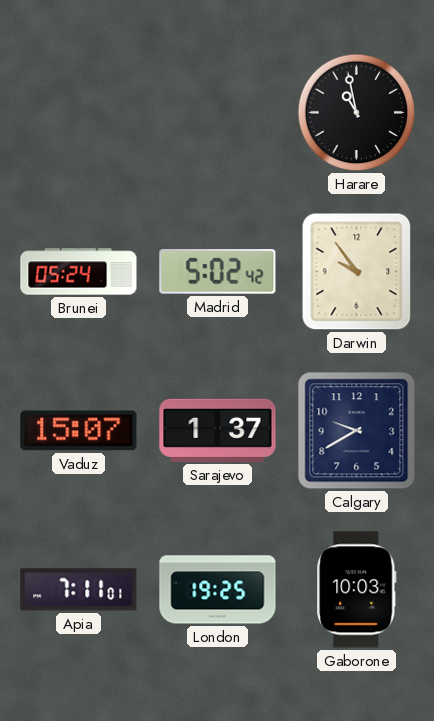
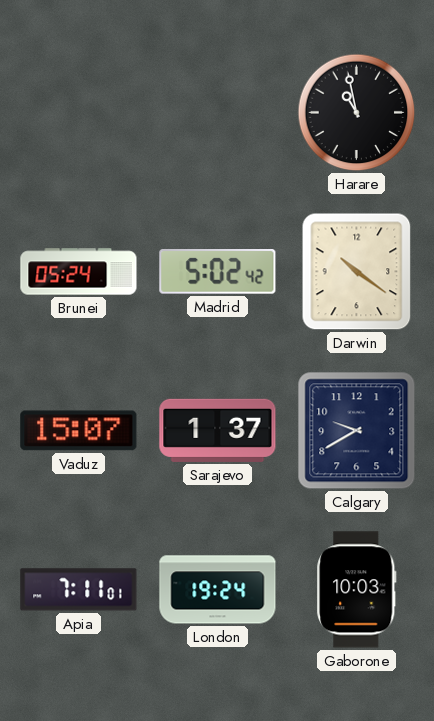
Darwin: 9:54 -> 10:21
London: 19:25 -> 19:24
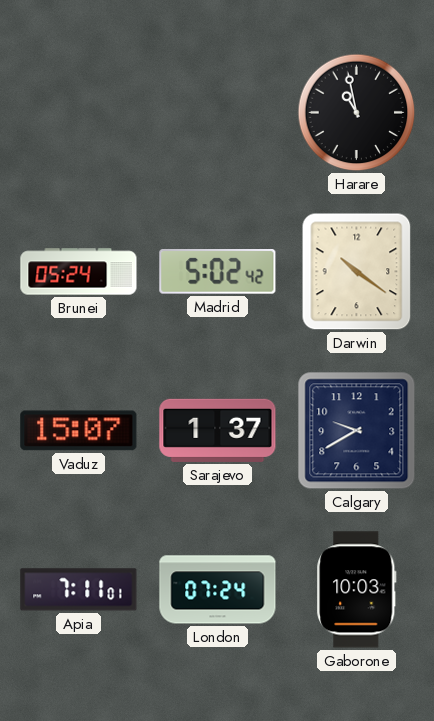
London: 19:24 -> 07:24
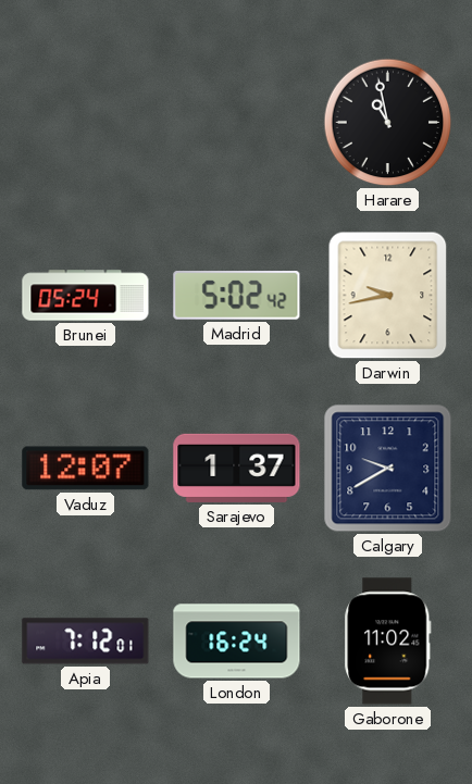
Darwin: 10:21 -> 9:43
Vaduz: 15:07 -> 12:07
Apia: 7:11 -> 7:12
London: 07:24 -> 16:24
Gaborone: 10:03 -> 11:02
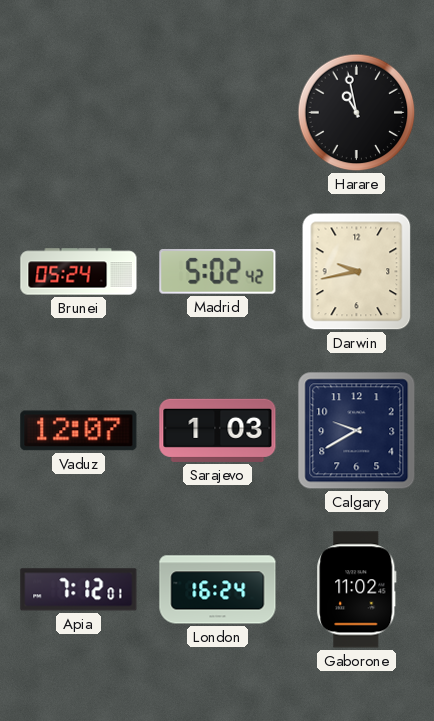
Sarajevo: 1:37 -> 1:03
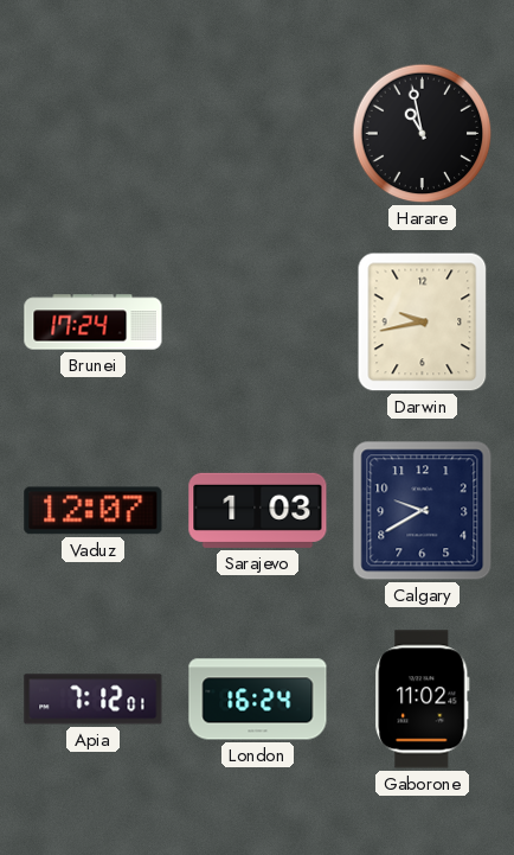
Brunei: 05:24 -> 17:24
Madrid: 5:02 -> none
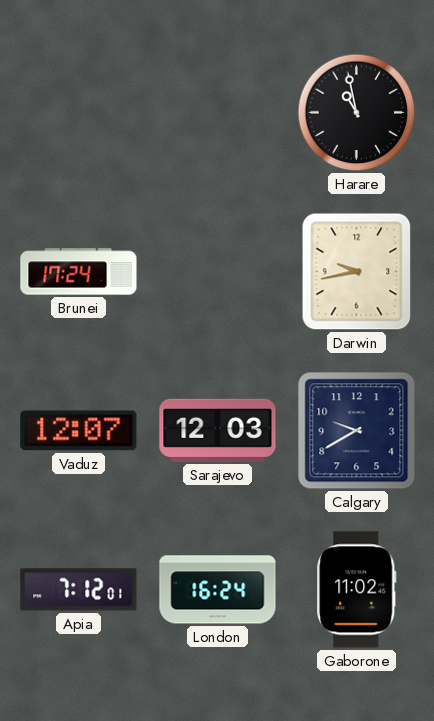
Sarajevo: 1:03 -> 12:03
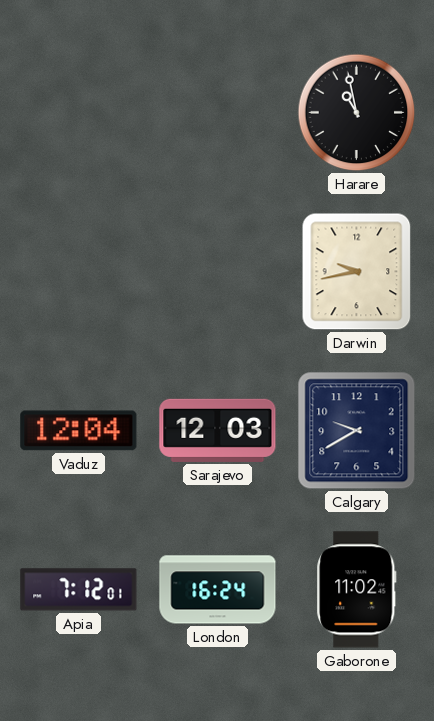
Brunei: 17:24 -> none
Vaduz: 12:07 -> 12:04
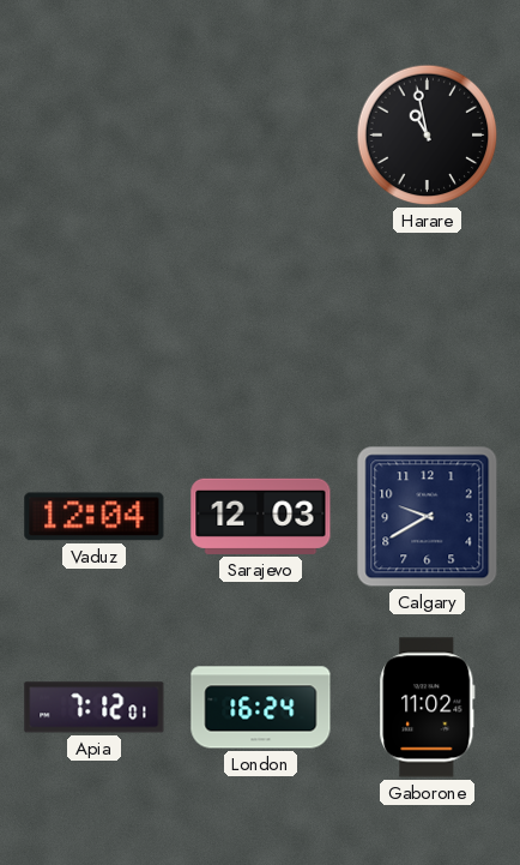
Darwin: 9:43 -> none
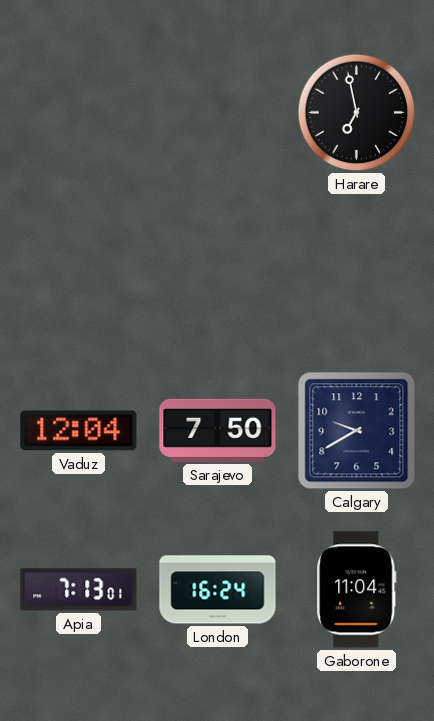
Harare: 10:58 -> 6:58
Sarajevo: 12:03 -> 7:50
Apia: 7:12 -> 7:13
Gaborone: 11:02 -> 11:04
